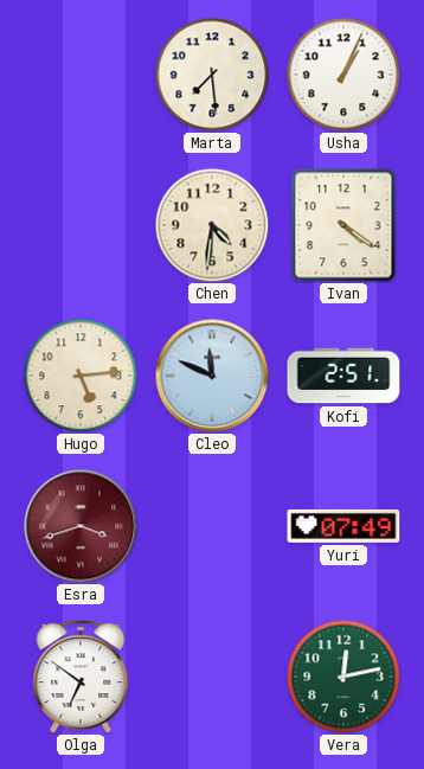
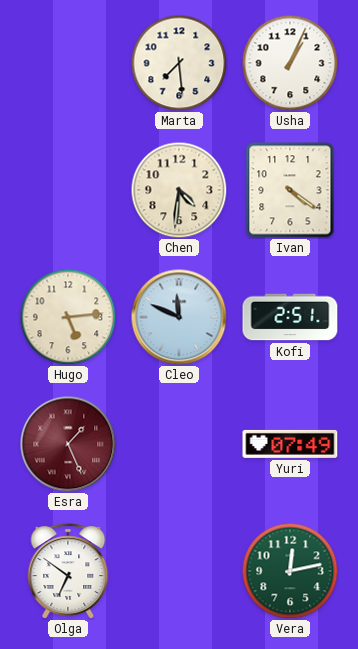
Esra: 3:42 -> 1:26
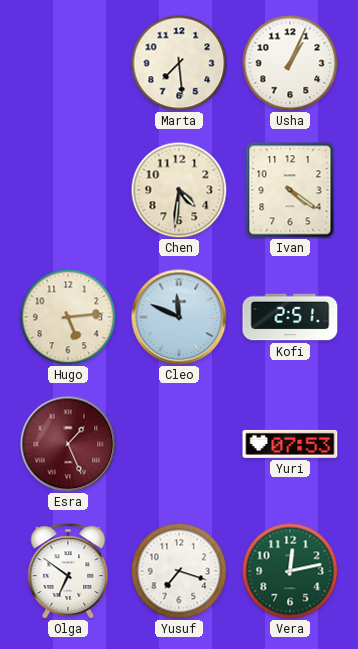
Yuri: 07:49 -> 07:53
Yusuf: none -> 7:18
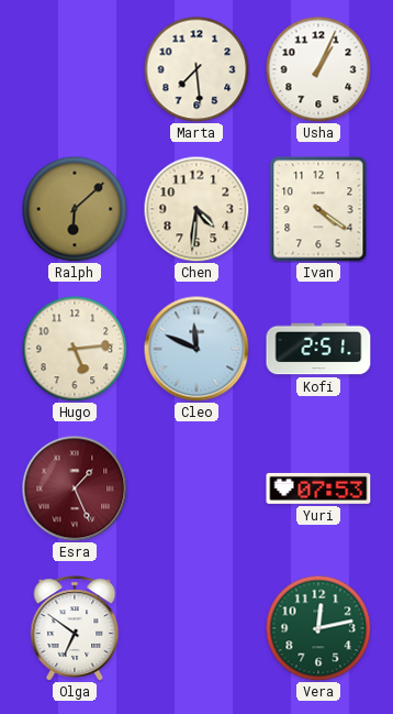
Ralph: none -> 6:08
Yusuf: 7:18 -> none
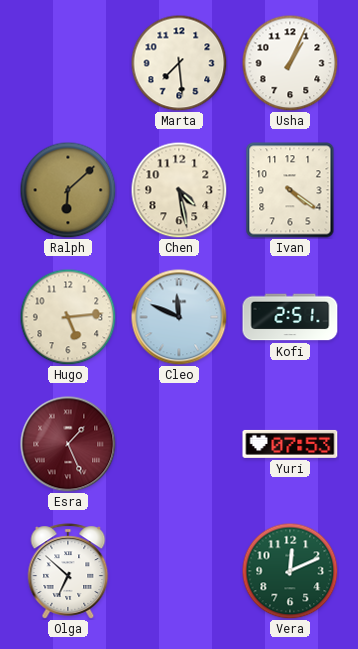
Chen: 4:31 -> 4:28
Olga: 6:51 -> 6:52
Vera: 12:13 -> 12:11
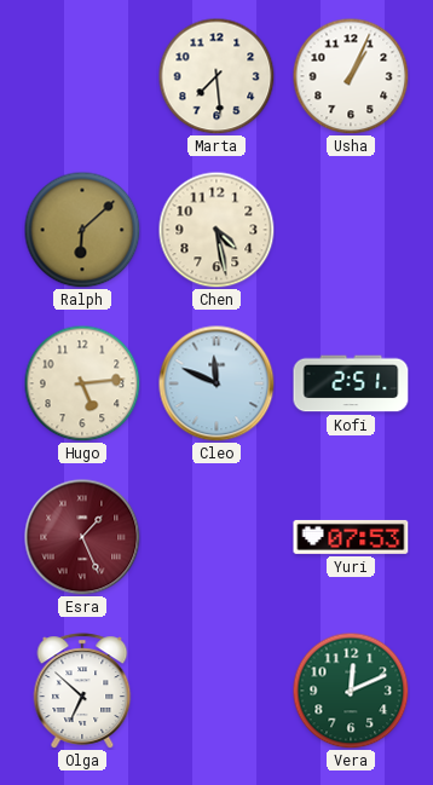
Ivan: 4:21 -> none
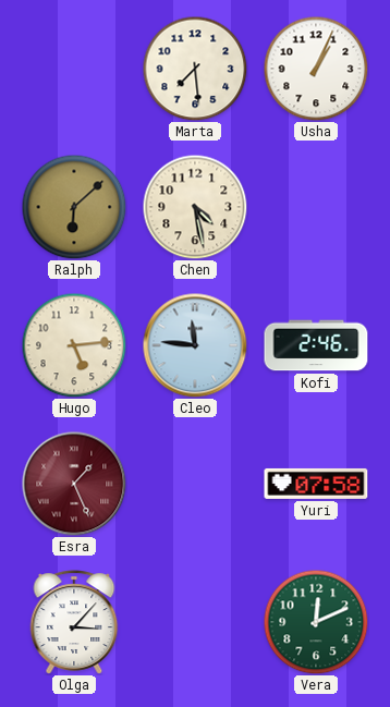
Cleo: 11:49 -> 11:46
Kofi: 2:51 -> 2:46
Yuri: 07:53 -> 07:58
Olga: 6:52 -> 3:07
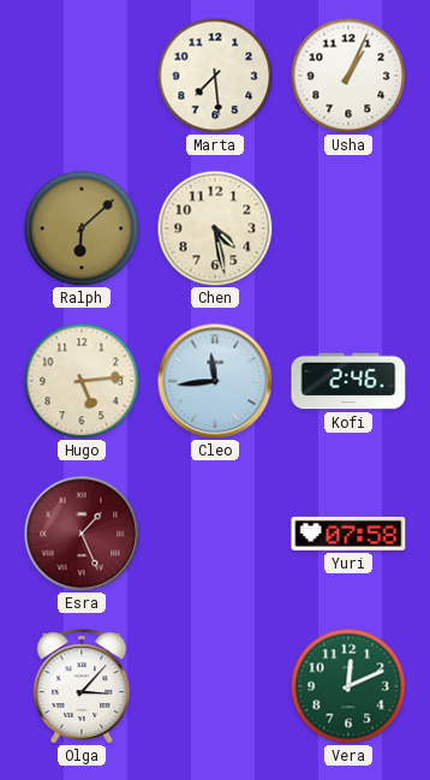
Cleo: 11:46 -> 11:44
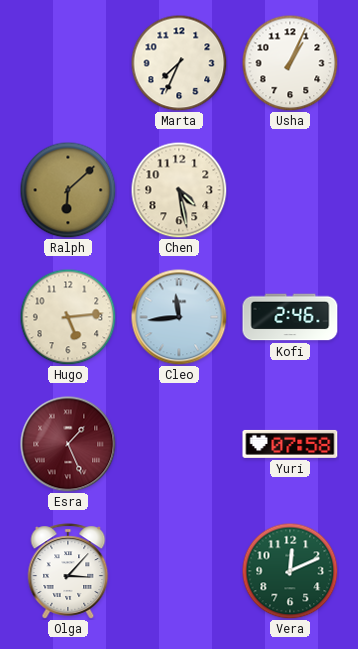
Marta: 7:29 -> 7:34
